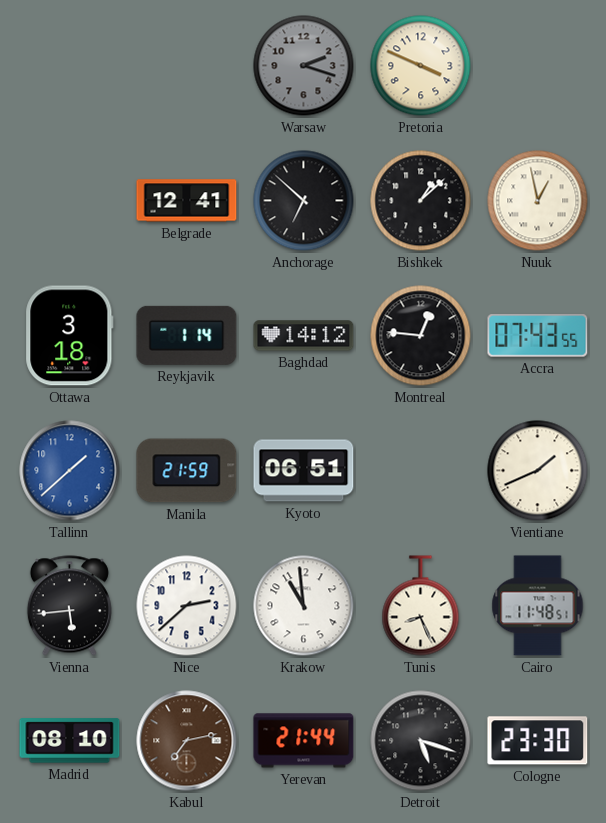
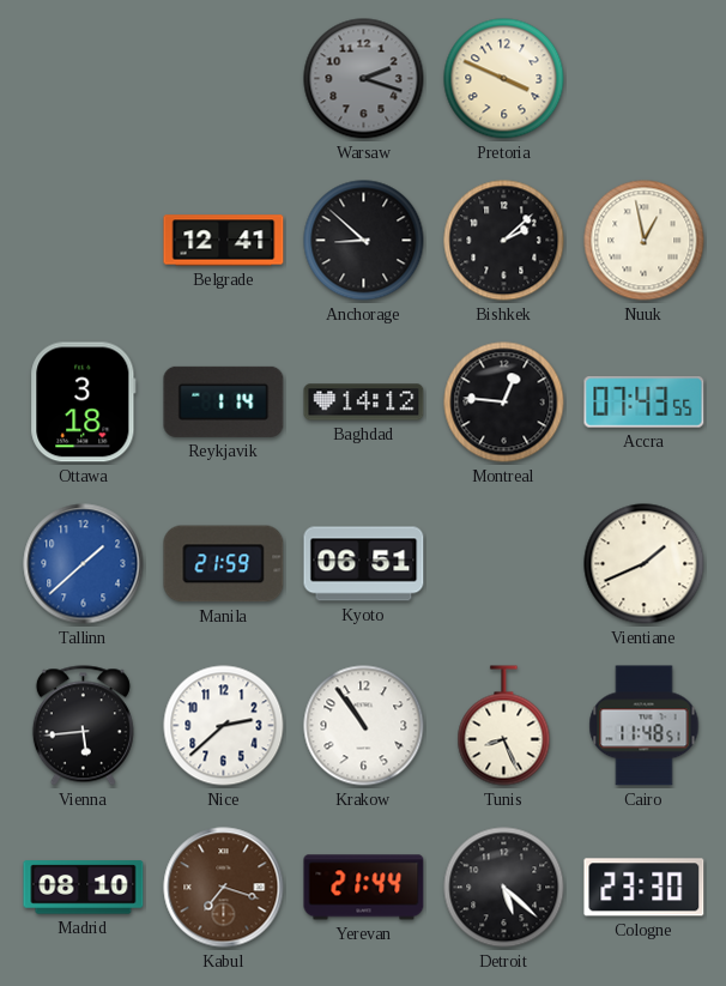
Anchorage: 6:52 -> 8:52
Bishkek: 1:08 -> 2:08
Krakow: 10:59 -> 10:54
Kabul: 7:13 -> 7:18
Detroit: 5:18 -> 5:22
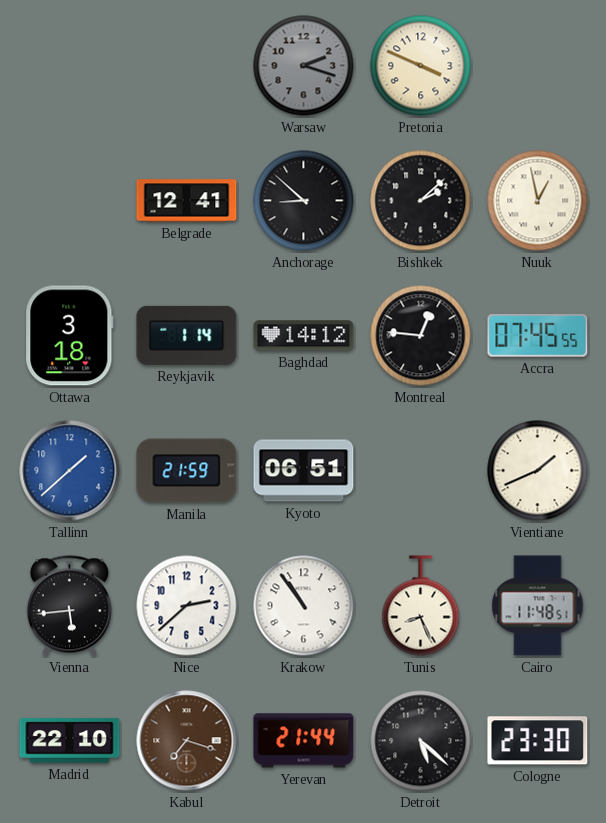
Accra: 07:43 -> 07:45
Madrid: 08:10 -> 22:10
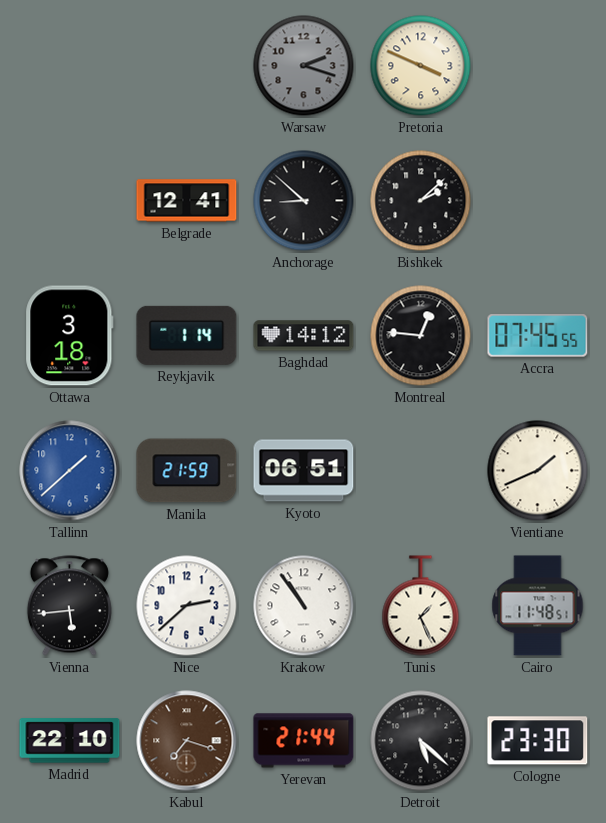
Nuuk: 12:58 -> none
Tunis: 8:26 -> 1:26
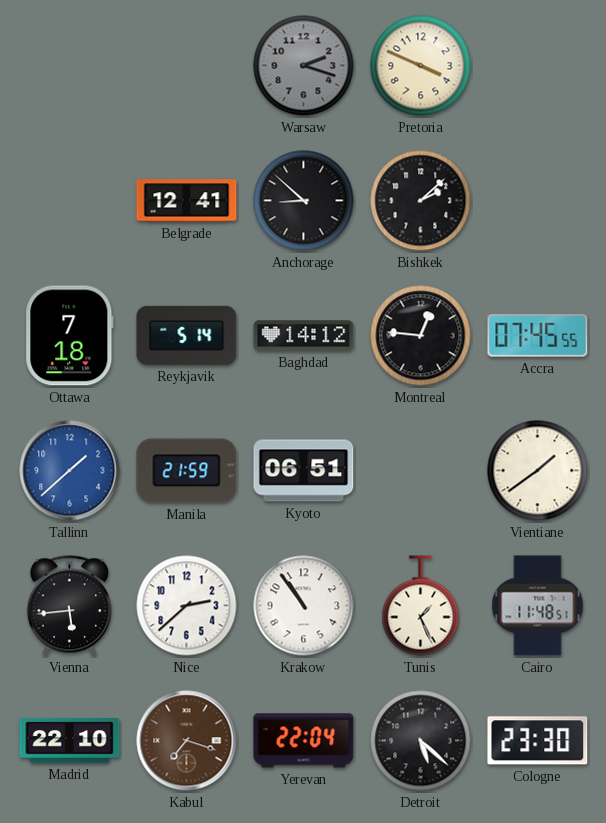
Ottawa: 3:18 -> 7:18
Reykjavik: 1:14 -> 5:14
Vientiane: 1:41 -> 1:39
Yerevan: 21:44 -> 22:04
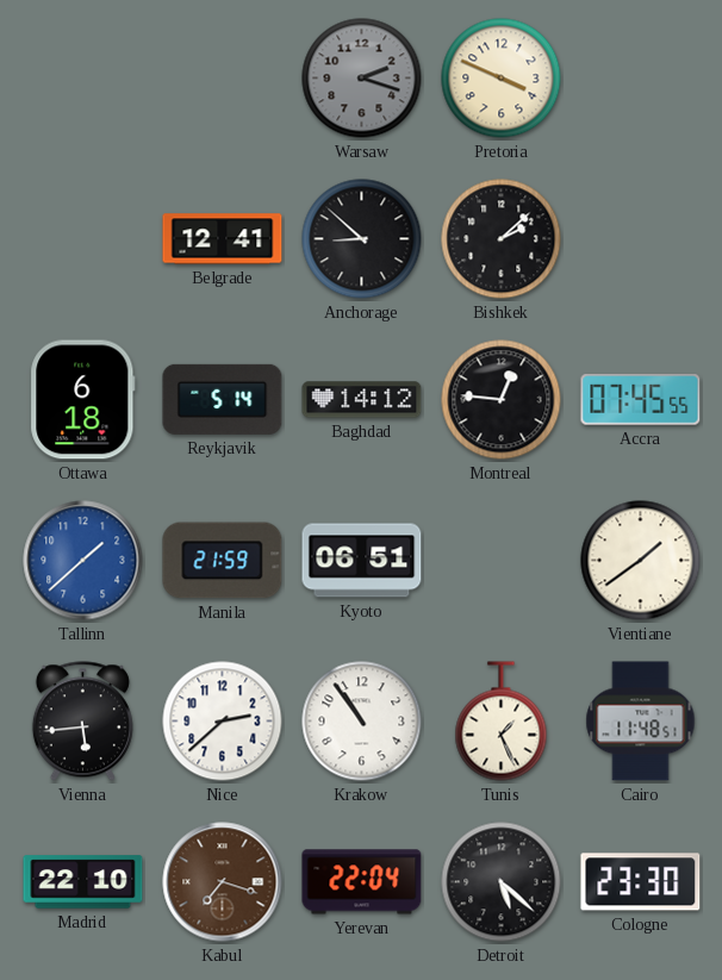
Ottawa: 7:18 -> 6:18
